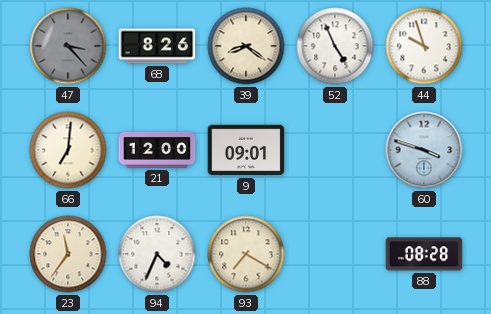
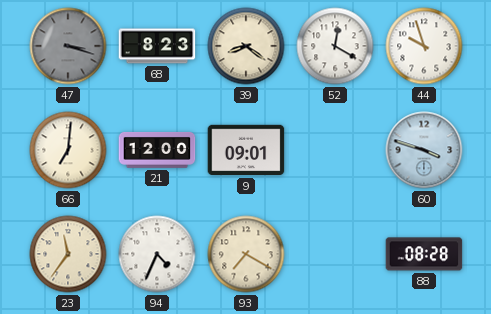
47: 3:23 -> 3:18
68: 8:26 -> 8:23
52: 4:56 -> 12:20
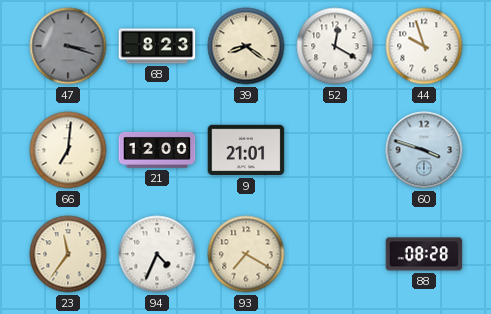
9: 09:01 -> 21:01
